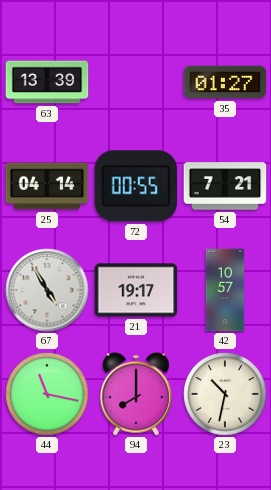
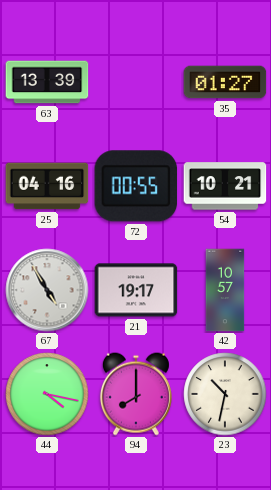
25: 04:14 -> 04:16
54: 7:21 -> 10:21
44: 11:17 -> 4:17
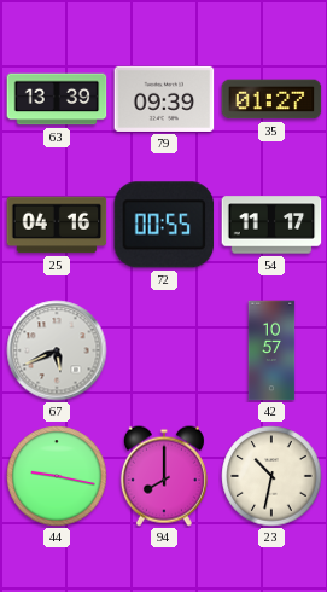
79: none -> 09:39
54: 10:21 -> 11:17
67: 4:55 -> 5:41
21: 19:17 -> none
44: 4:17 -> 9:17
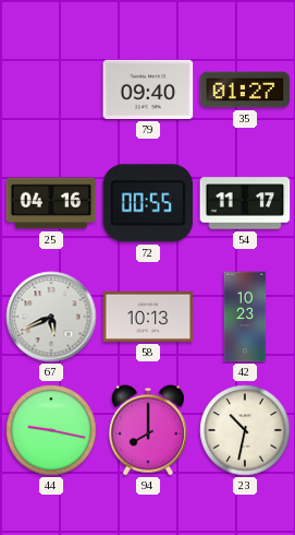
63: 13:39 -> none
79: 09:39 -> 09:40
58: none -> 10:13
42: 10:57 -> 10:23
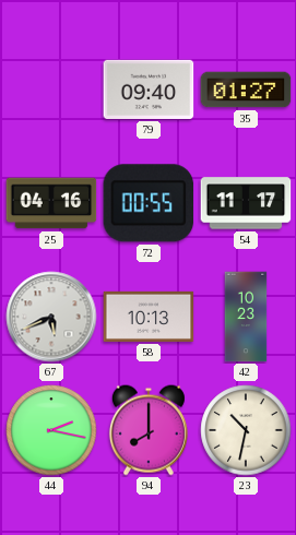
44: 9:17 -> 2:17
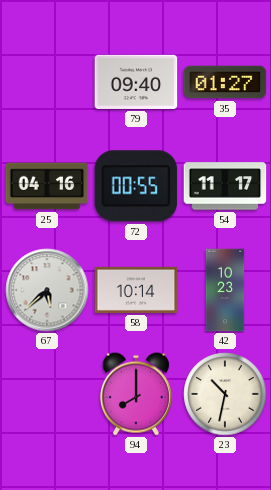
67: 5:41 -> 5:38
58: 10:13 -> 10:14
44: 2:17 -> none
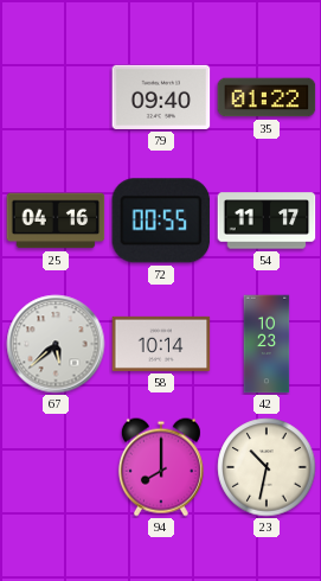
35: 01:27 -> 01:22
